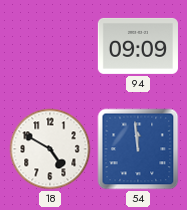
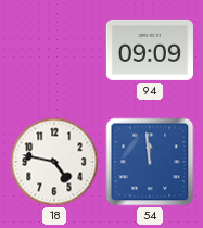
18: 4:50 -> 4:47
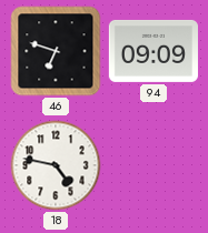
46: none -> 6:48
54: 11:59 -> none
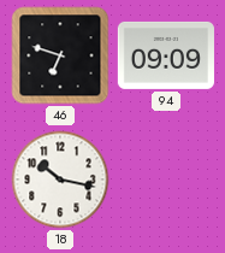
18: 4:47 -> 10:17
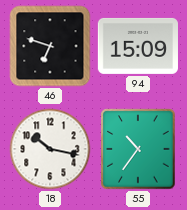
94: 09:09 -> 15:09
55: none -> 10:36
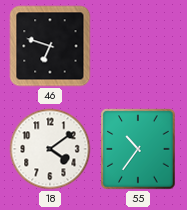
94: 15:09 -> none
18: 10:17 -> 4:09
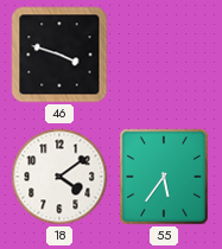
46: 6:48 -> 3:48
55: 10:36 -> 5:36
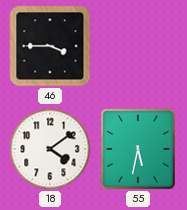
46: 3:48 -> 3:45
55: 5:36 -> 5:32
